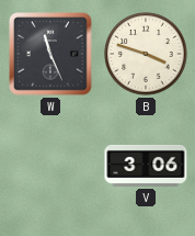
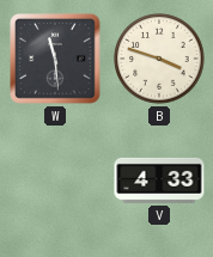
W: 11:26 -> 11:29
V: 3:06 -> 4:33
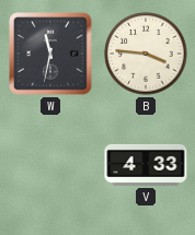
W: 11:29 -> 11:32
B: 3:48 -> 3:46
